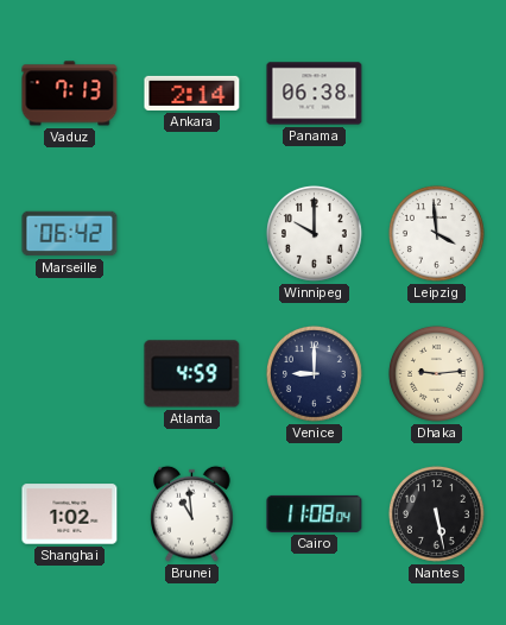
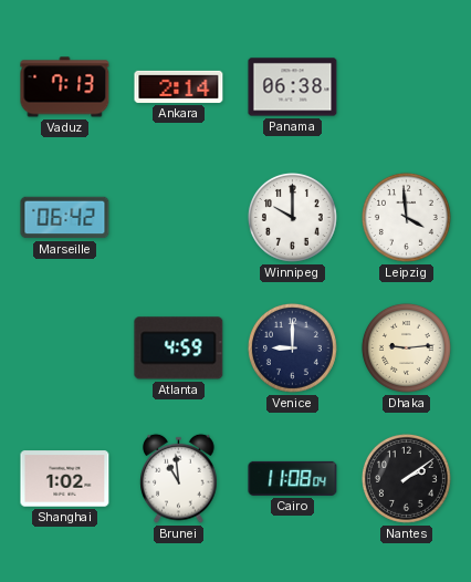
Nantes: 5:28 -> 2:09
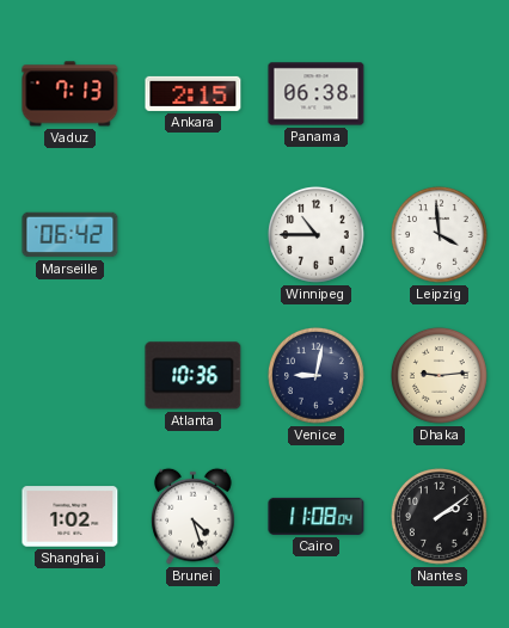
Ankara: 2:14 -> 2:15
Winnipeg: 10:00 -> 10:45
Atlanta: 4:59 -> 10:36
Venice: 9:00 -> 9:02
Brunei: 10:59 -> 4:27
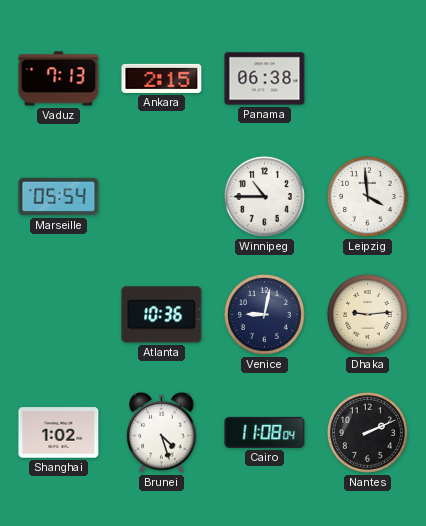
Marseille: 06:42 -> 05:54
Nantes: 2:09 -> 2:11
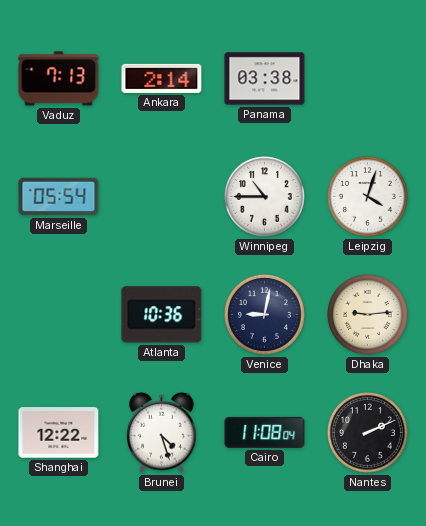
Ankara: 2:15 -> 2:14
Panama: 06:38 -> 03:38
Leipzig: 3:59 -> 4:03
Shanghai: 1:02 -> 12:22
